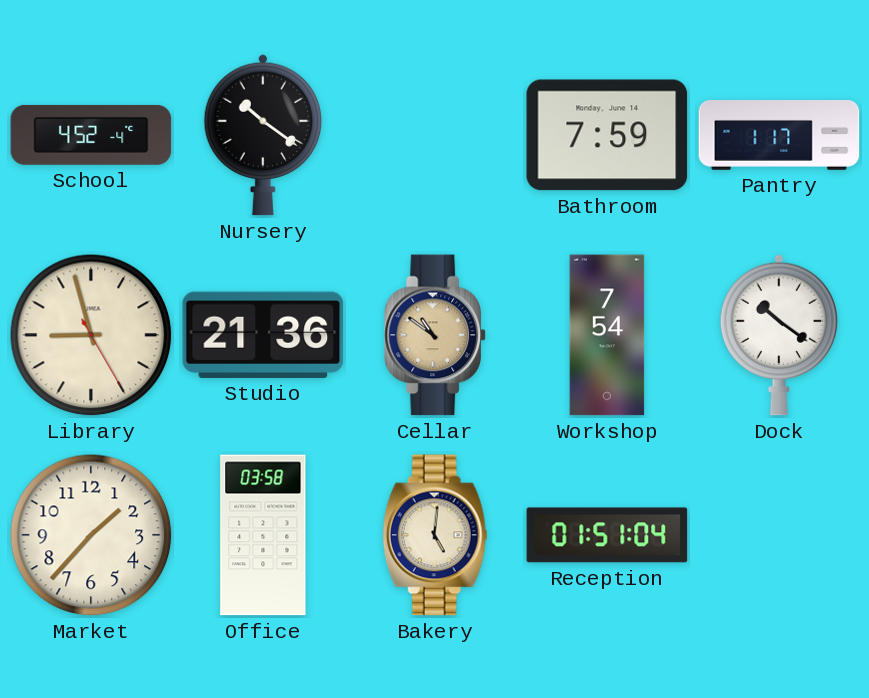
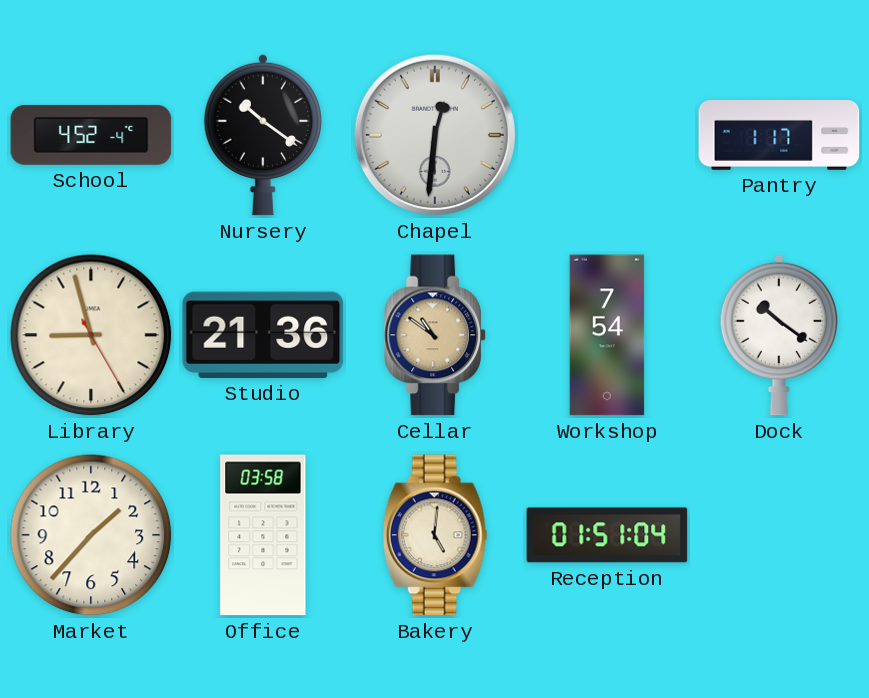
Chapel: none -> 12:31
Bathroom: 7:59 -> none
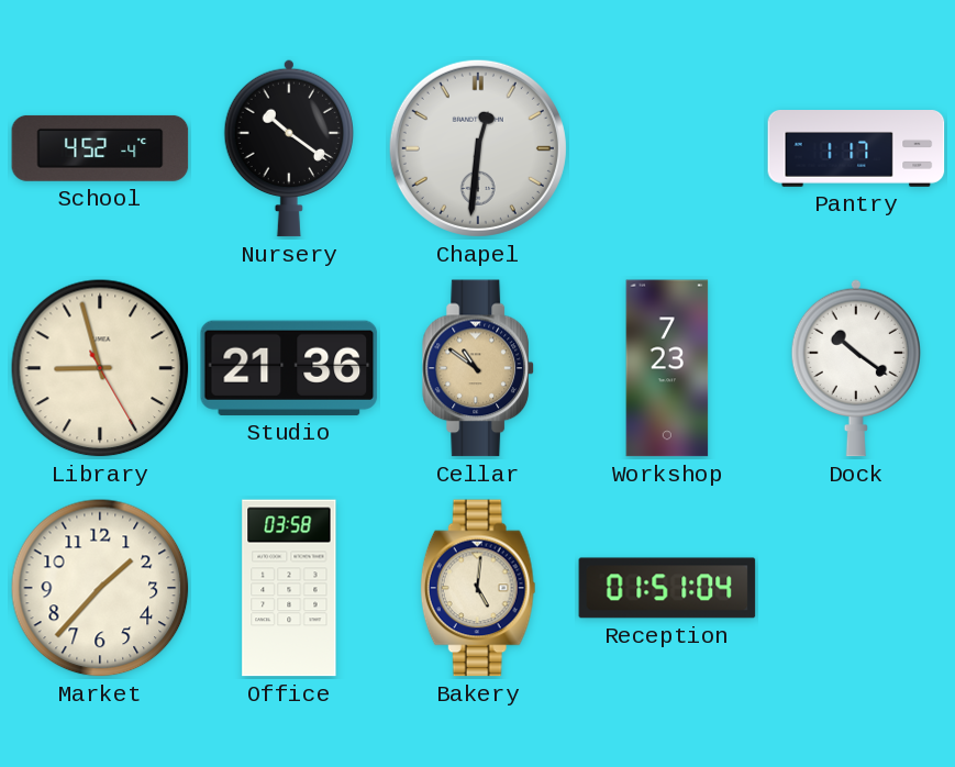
Workshop: 7:54 -> 7:23
